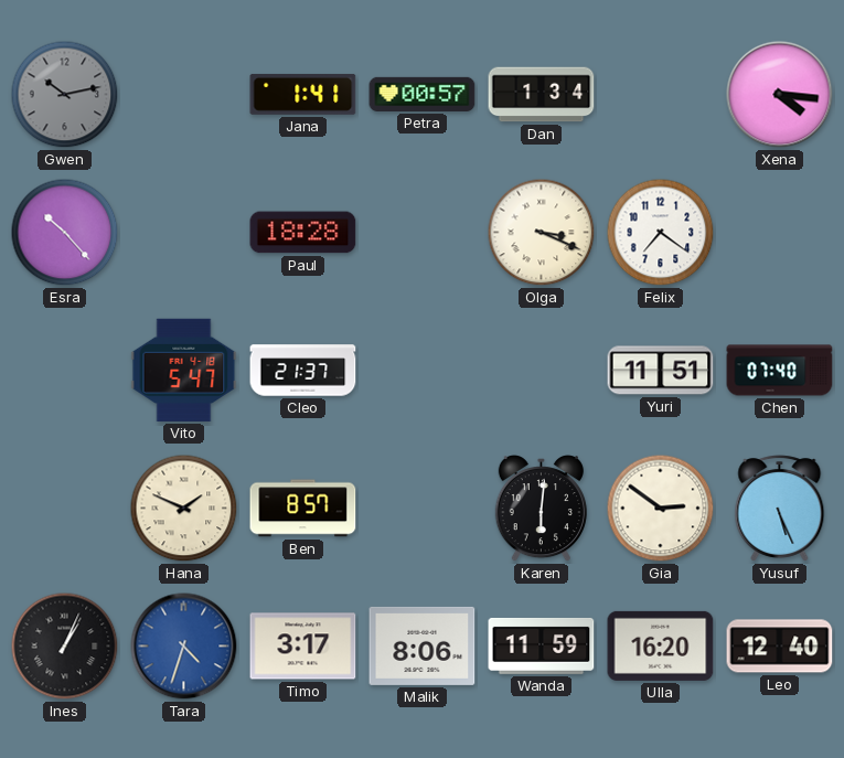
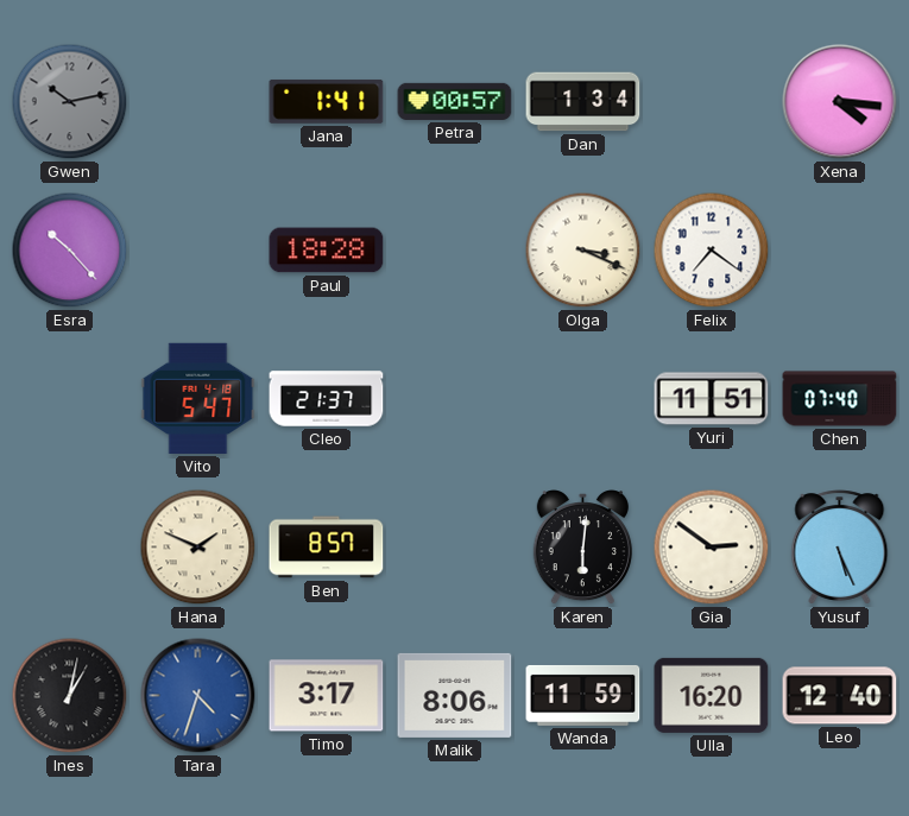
Ines: 1:04 -> 1:02
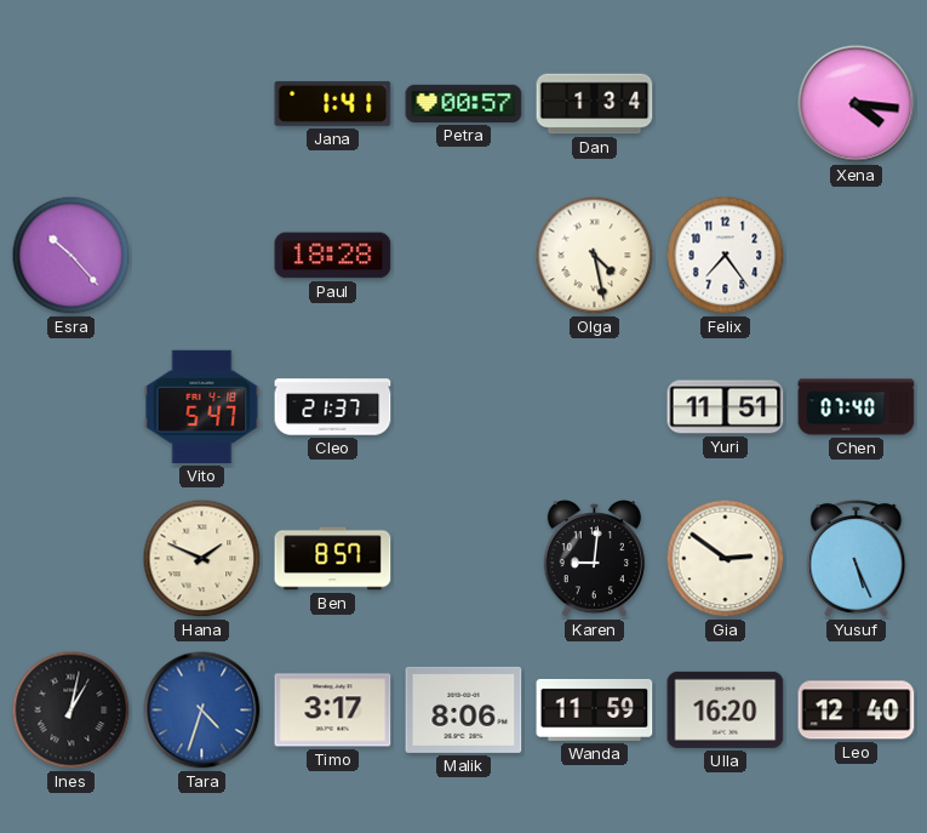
Gwen: 10:13 -> none
Olga: 3:19 -> 4:28
Felix: 7:21 -> 7:24
Karen: 6:01 -> 9:01
